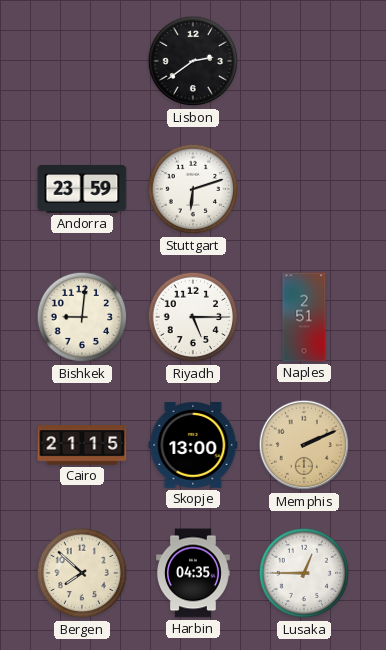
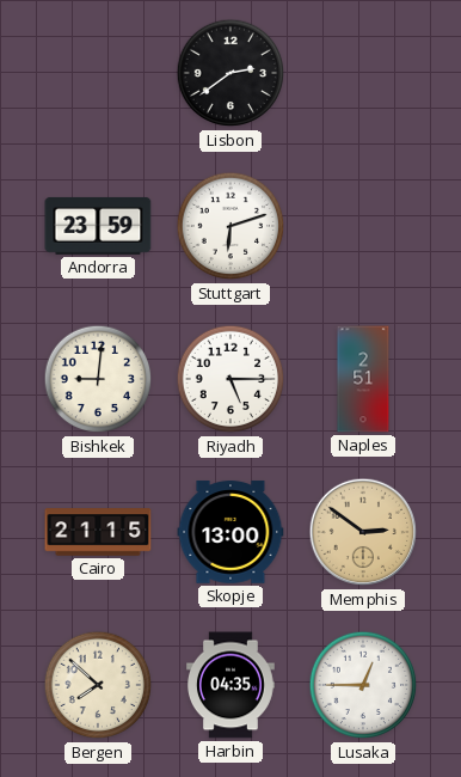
Memphis: 2:11 -> 2:51
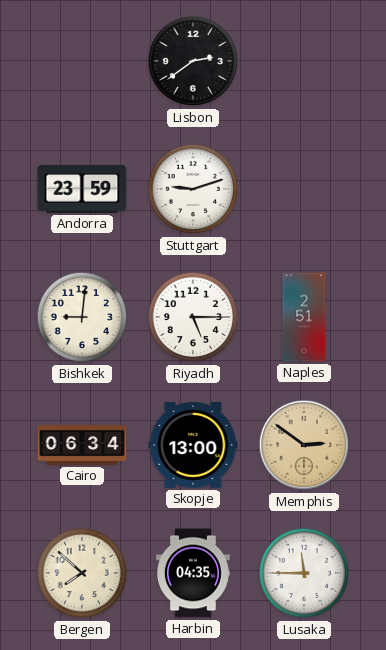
Stuttgart: 6:12 -> 9:12
Cairo: 21:15 -> 06:34
Lusaka: 12:45 -> 11:45
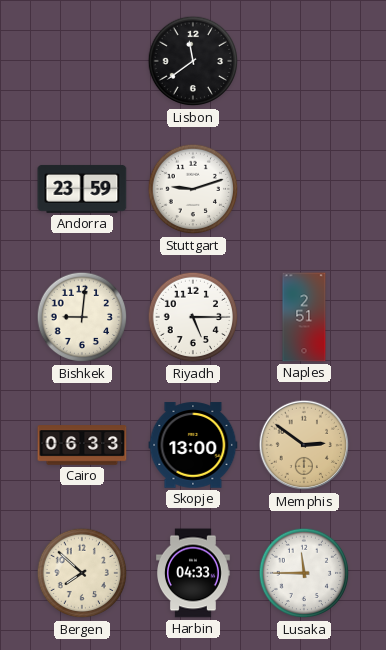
Lisbon: 2:39 -> 11:39
Cairo: 06:34 -> 06:33
Harbin: 04:35 -> 04:33
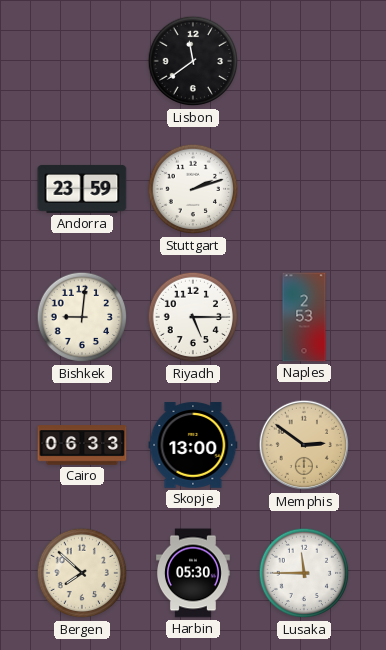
Stuttgart: 9:12 -> 2:12
Naples: 2:51 -> 2:53
Harbin: 04:33 -> 05:30
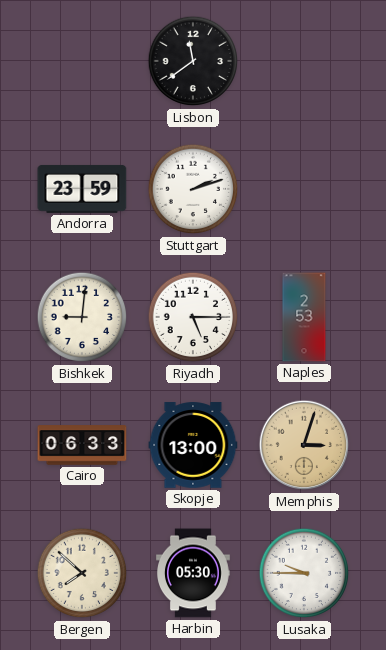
Memphis: 2:51 -> 3:03
Lusaka: 11:45 -> 9:45
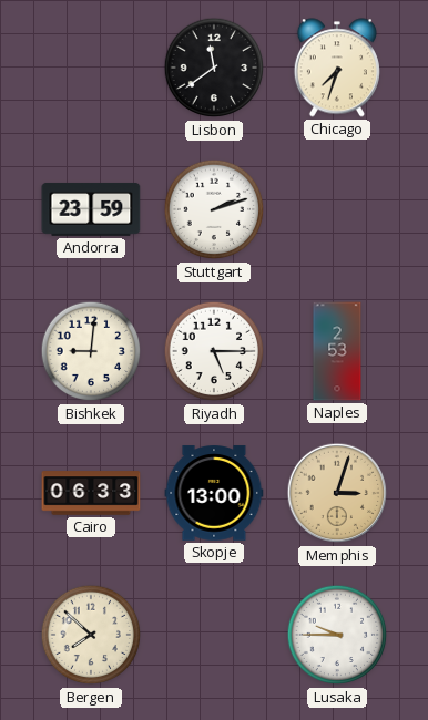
Chicago: none -> 7:33
Harbin: 05:30 -> none
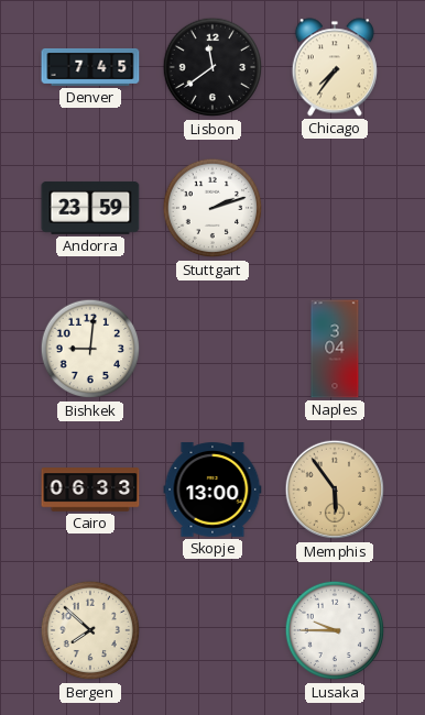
Denver: none -> 7:45
Chicago: 7:33 -> 7:36
Riyadh: 5:15 -> none
Naples: 2:53 -> 3:04
Memphis: 3:03 -> 5:54
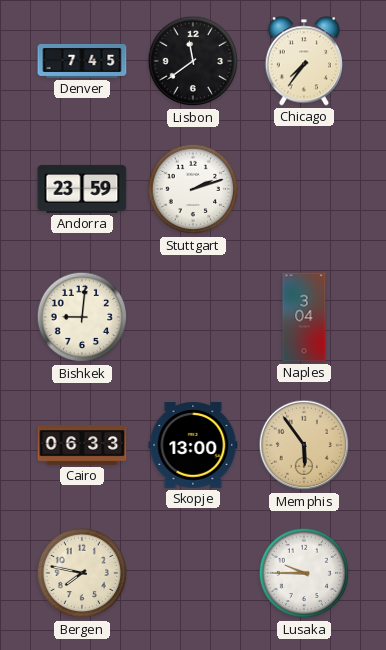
Bergen: 7:52 -> 7:47
